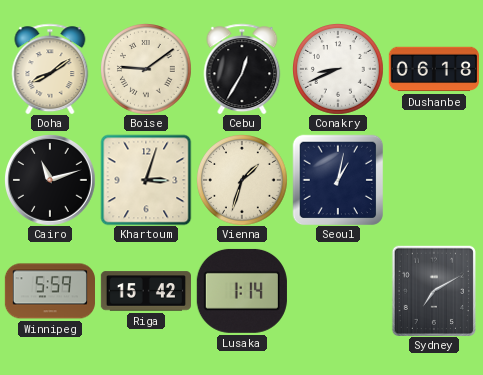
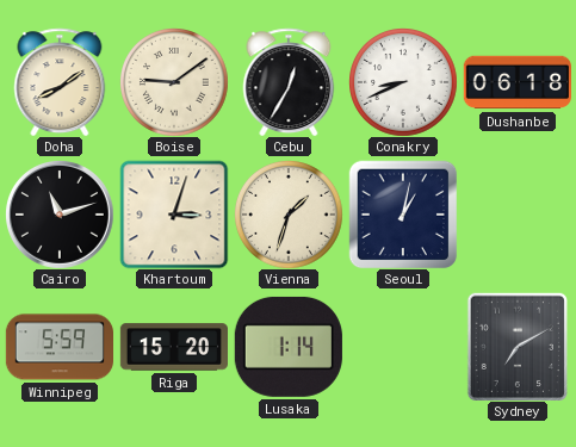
Riga: 15:42 -> 15:20
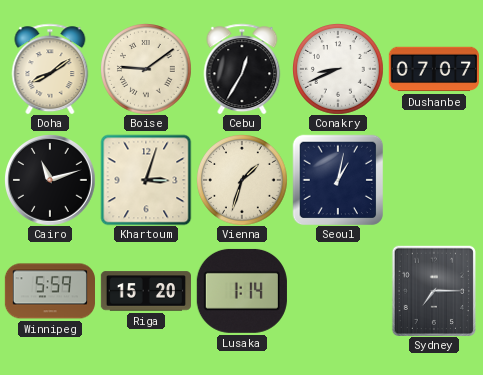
Dushanbe: 06:18 -> 07:07
Sydney: 7:10 -> 7:15
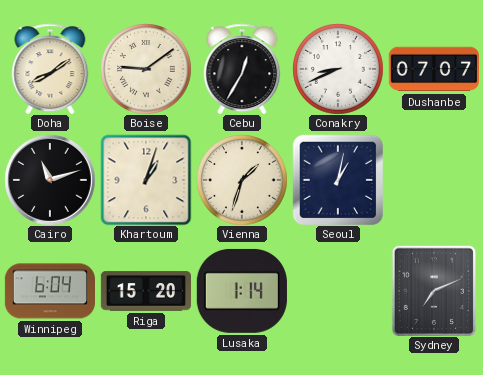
Khartoum: 3:03 -> 1:03
Winnipeg: 5:59 -> 6:04
Sydney: 7:15 -> 7:11
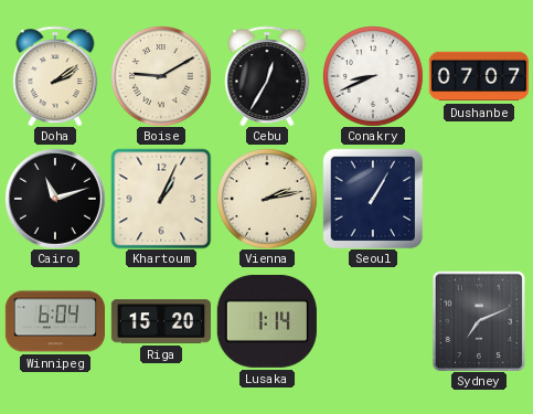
Doha: 8:09 -> 2:09
Boise: 9:09 -> 9:10
Khartoum: 1:03 -> 1:04
Vienna: 1:33 -> 2:13
Seoul: 1:02 -> 1:05
